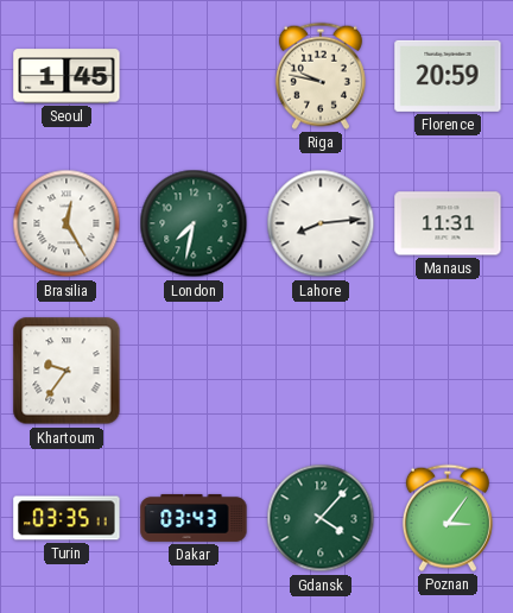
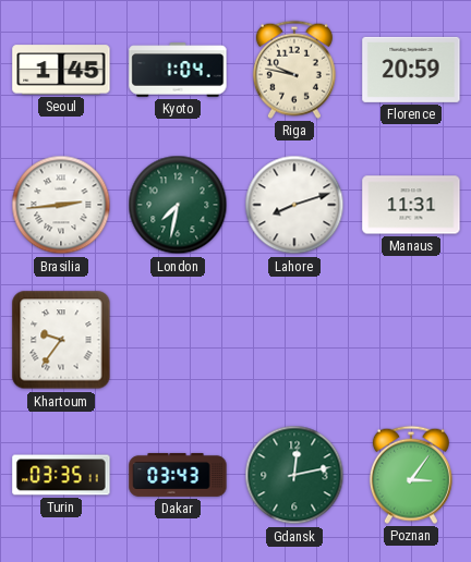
Kyoto: none -> 1:04
Brasilia: 12:25 -> 2:44
Lahore: 8:14 -> 8:12
Gdansk: 4:07 -> 12:13
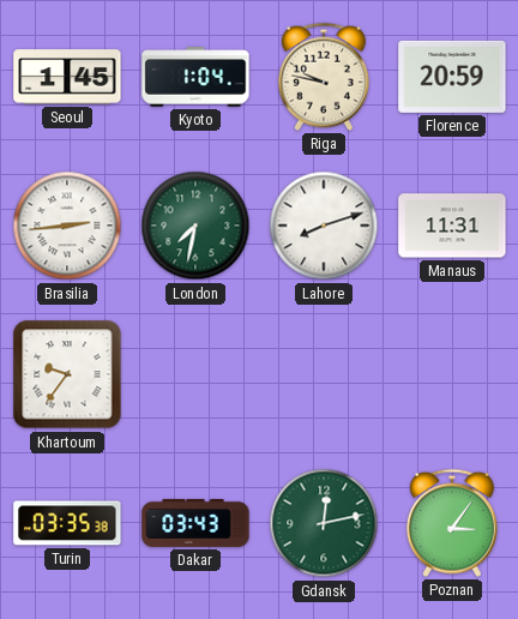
Turin: 03:35:11 -> 03:35:38
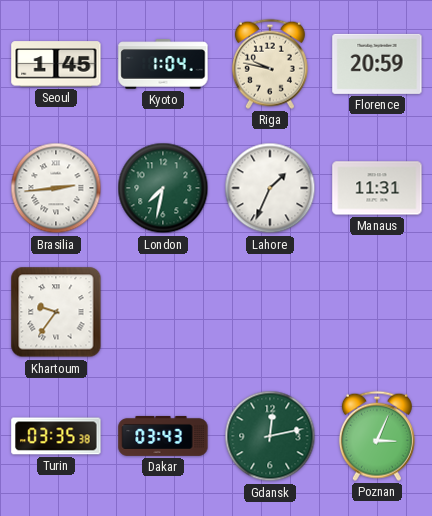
Lahore: 8:12 -> 1:34
Poznan: 3:06 -> 3:04
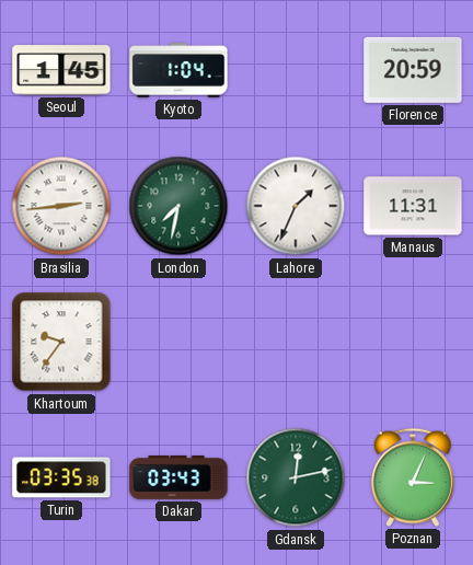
Riga: 9:47 -> none
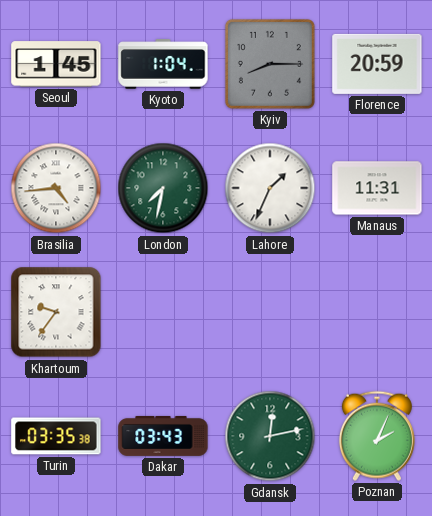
Kyiv: none -> 8:15
Brasilia: 2:44 -> 4:44
Poznan: 3:04 -> 2:04
